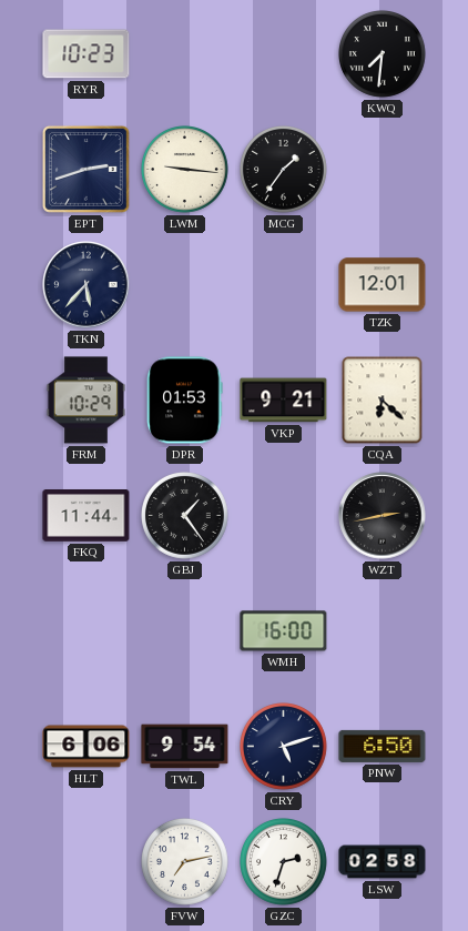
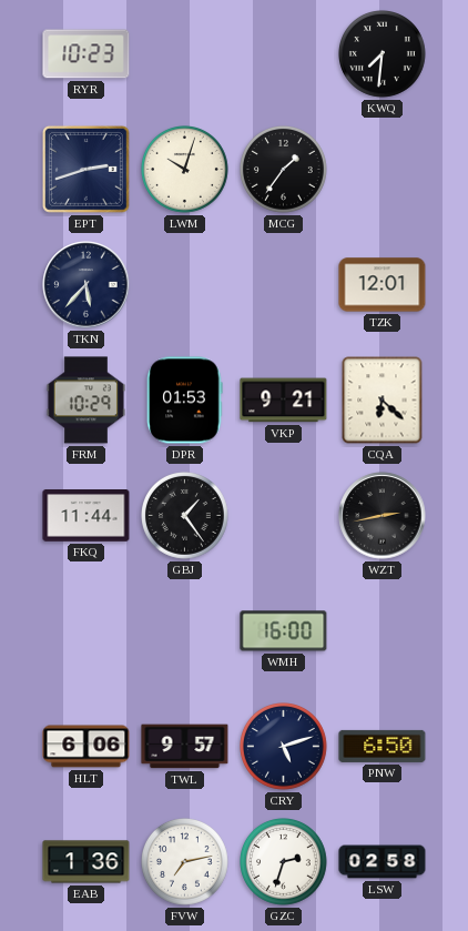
LWM: 9:16 -> 10:03
TWL: 9:54 -> 9:57
EAB: none -> 1:36
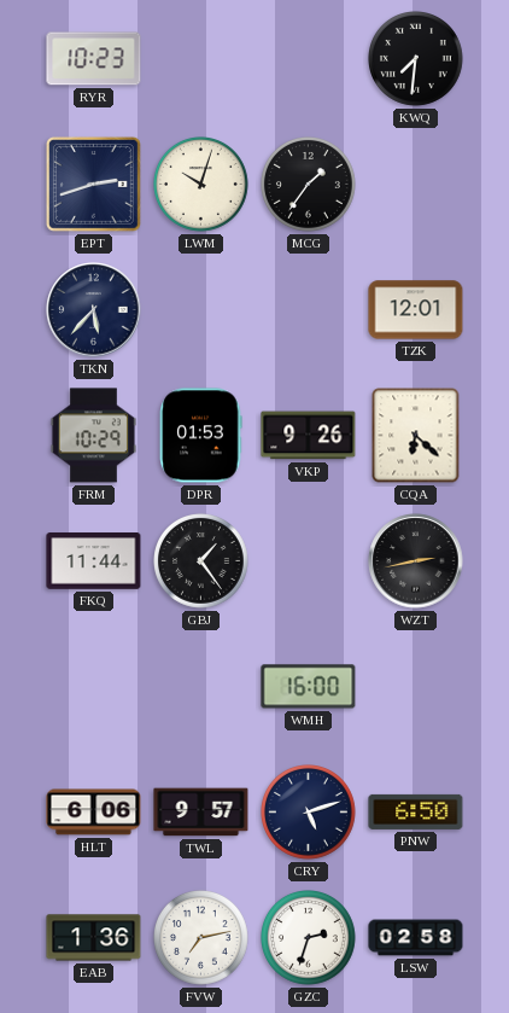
VKP: 9:21 -> 9:26
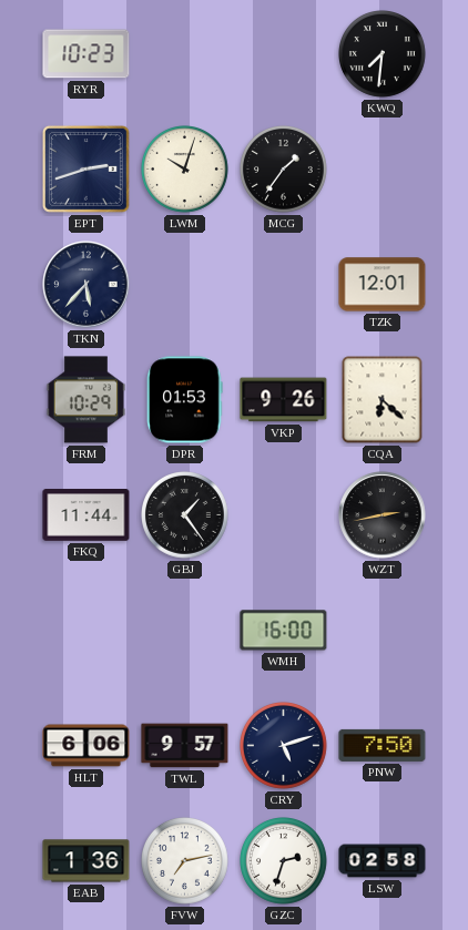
PNW: 6:50 -> 7:50
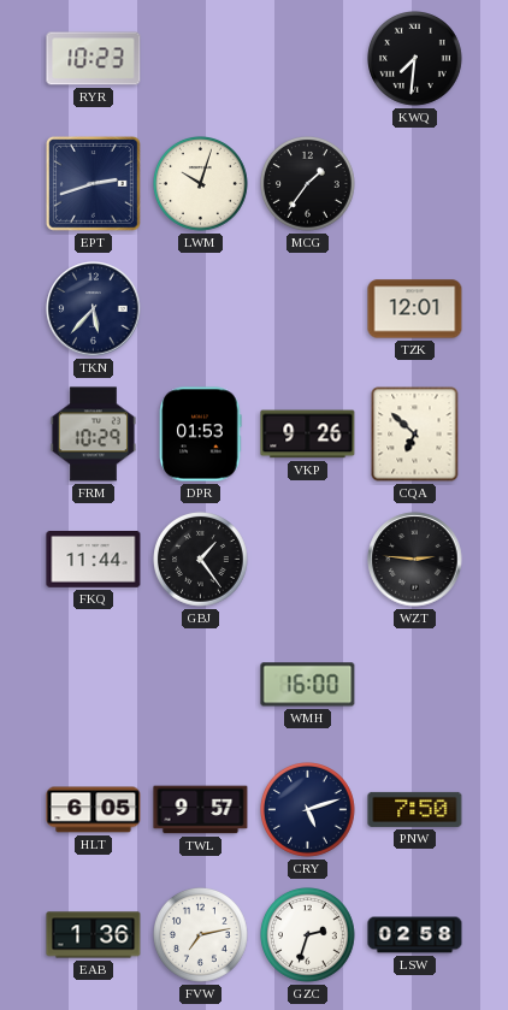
CQA: 6:22 -> 6:52
WZT: 2:43 -> 2:46
HLT: 6:06 -> 6:05
